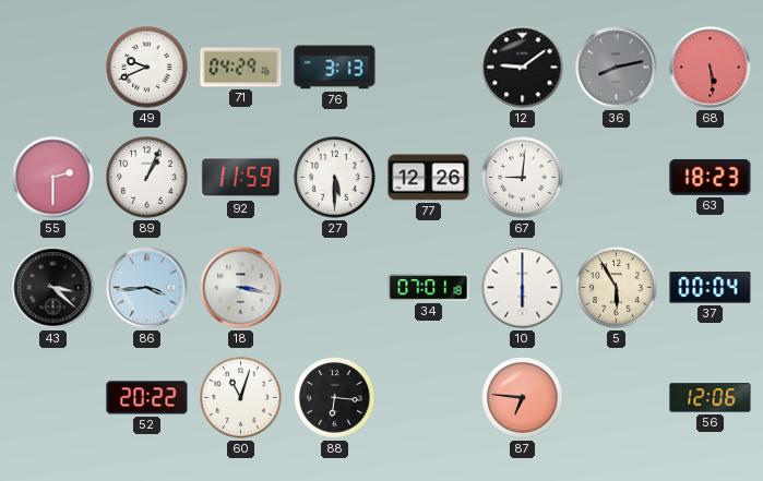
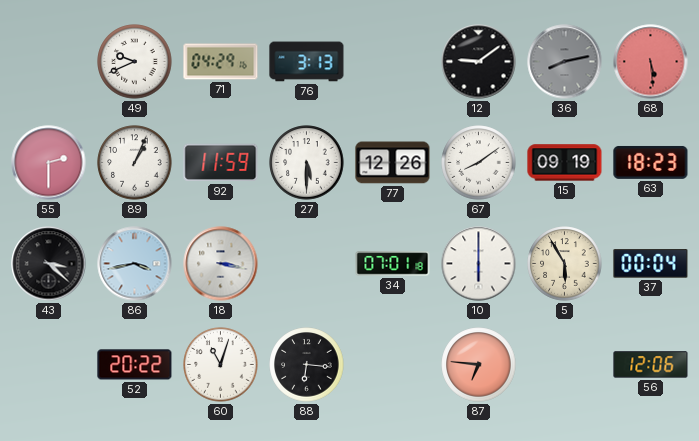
67: 9:01 -> 8:09
15: none -> 09:19
86: 3:44 -> 3:43
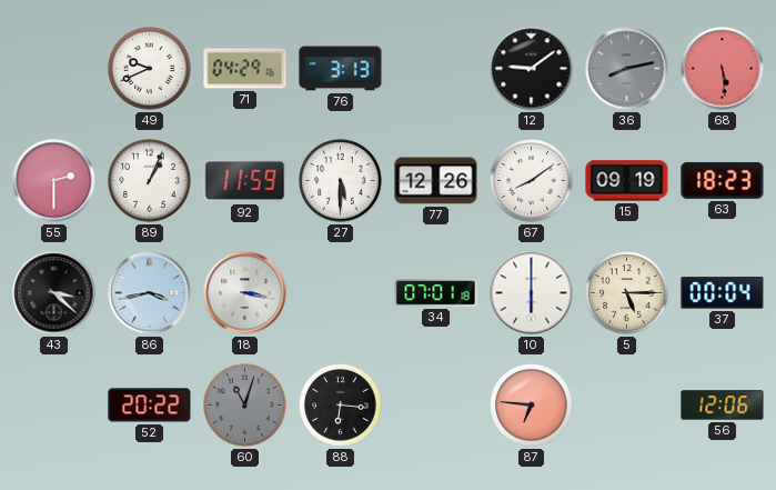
5: 5:55 -> 5:15
60 dial: white -> grey
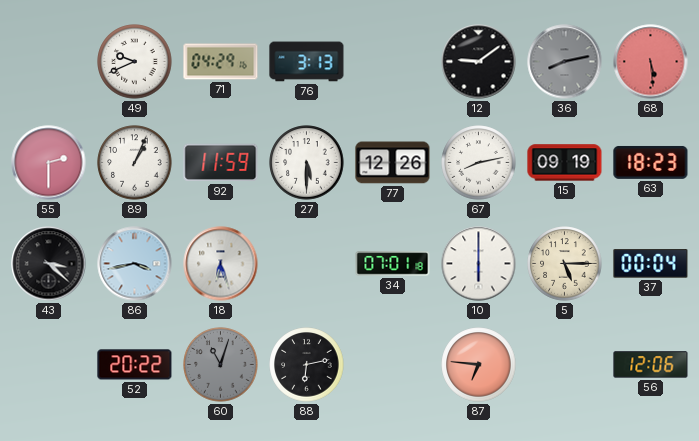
67: 8:09 -> 8:13
18: 3:17 -> 6:27
88: 6:16 -> 6:13
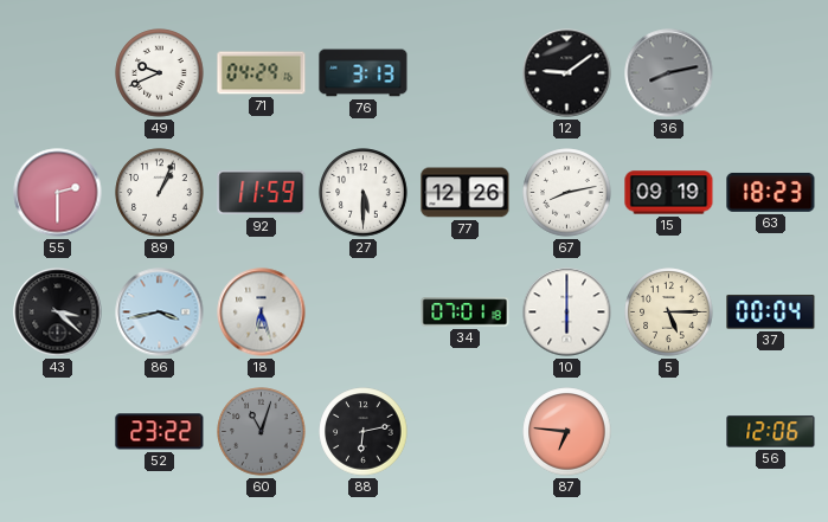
68: 5:29 -> none
52: 20:22 -> 23:22
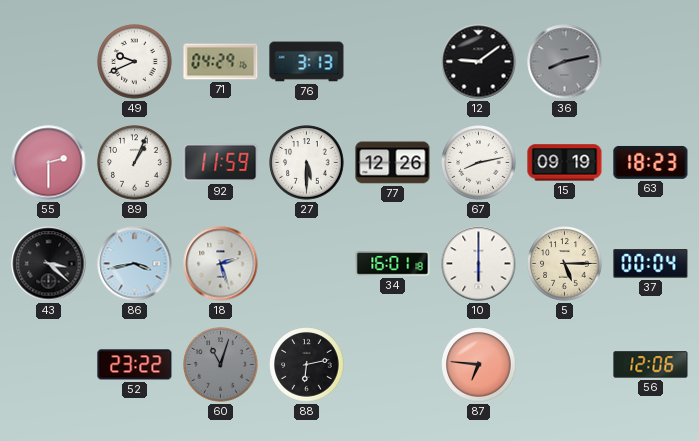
18: 6:27 -> 2:27
34: 07:01 -> 16:01
